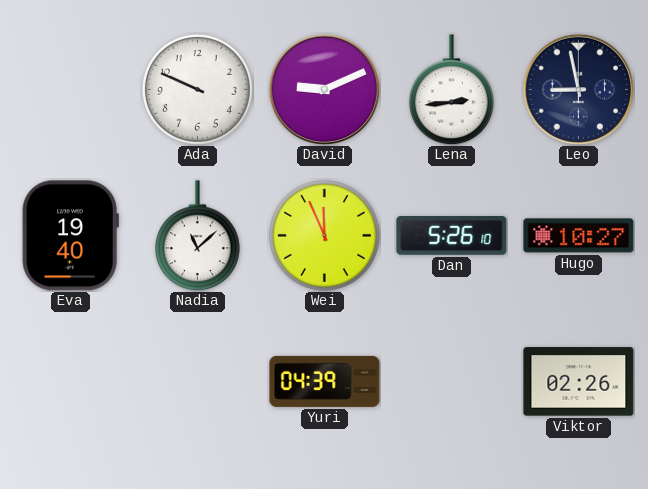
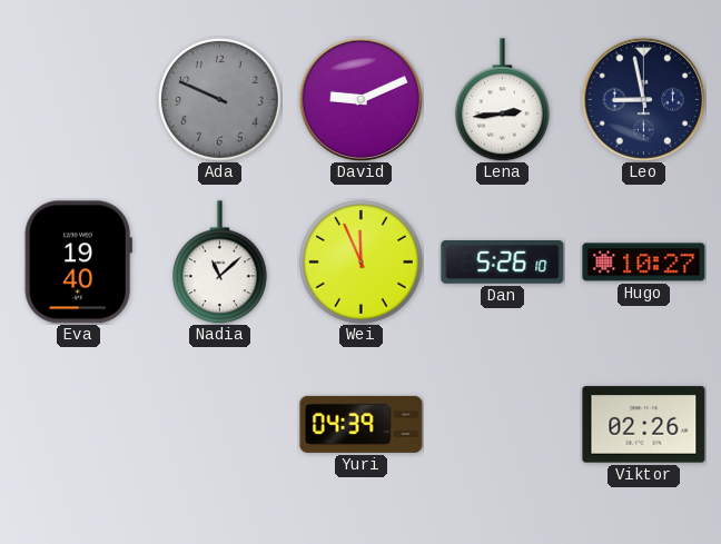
Ada dial: white -> grey
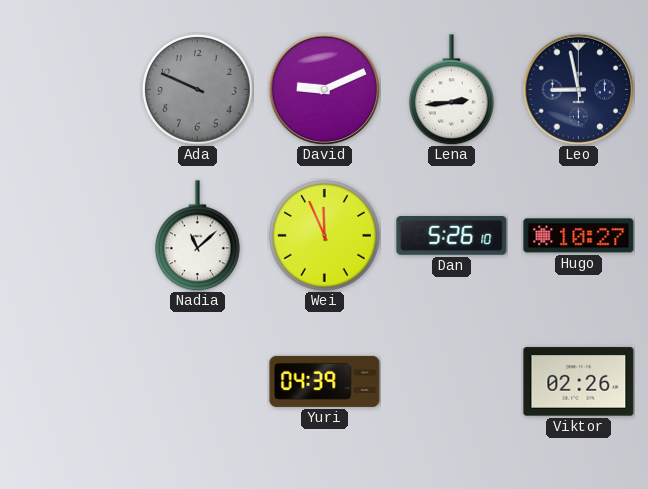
Eva: 19:40 -> none
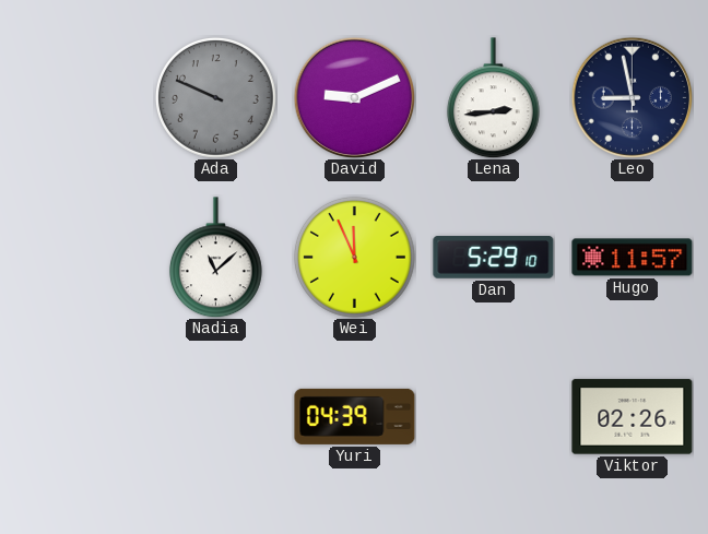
Dan: 5:26 -> 5:29
Hugo: 10:27 -> 11:57
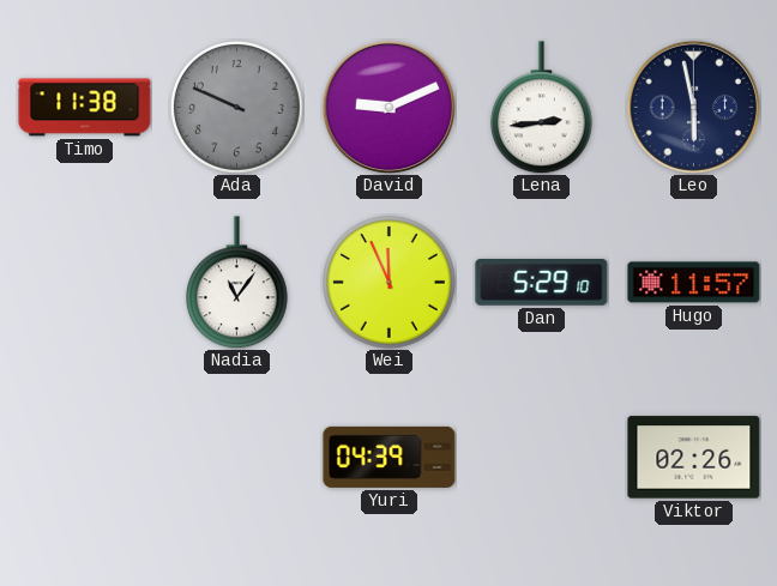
Timo: none -> 11:38
Leo: 8:58 -> 5:58
Nadia: 11:08 -> 11:06
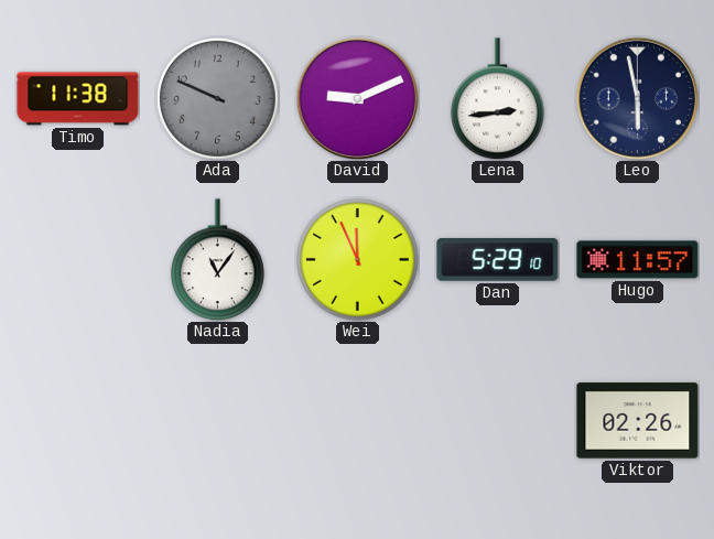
Yuri: 04:39 -> none
